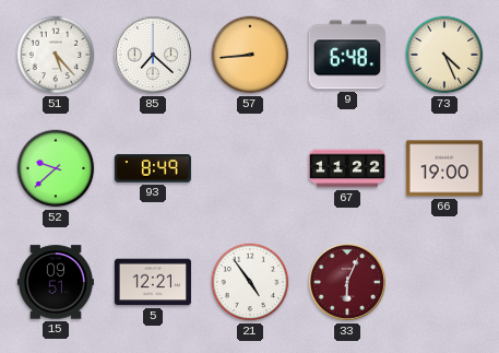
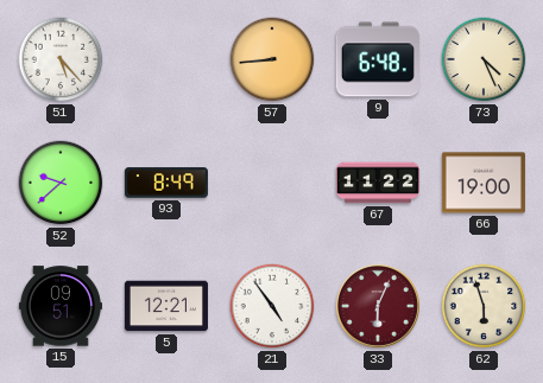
85: 7:22 -> none
62: none -> 5:57
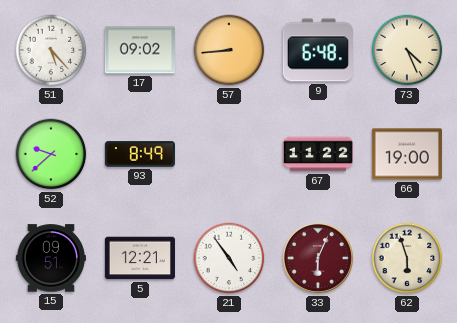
17: none -> 09:02
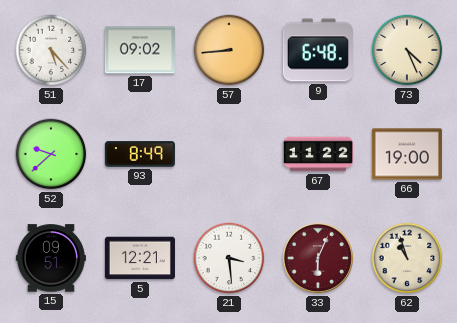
21: 4:54 -> 3:29
62: 5:57 -> 10:57
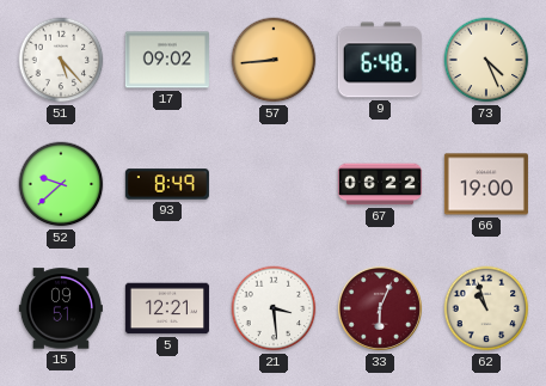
67: 11:22 -> 06:22
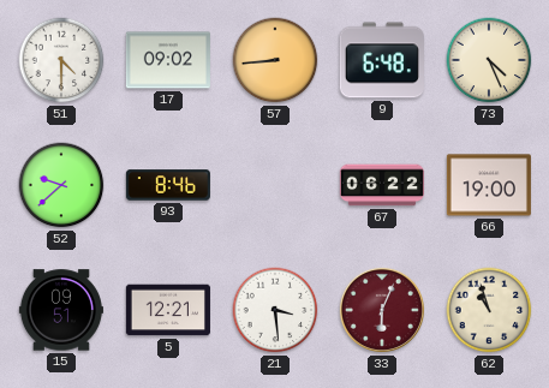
51: 5:23 -> 4:30
93: 8:49 -> 8:46
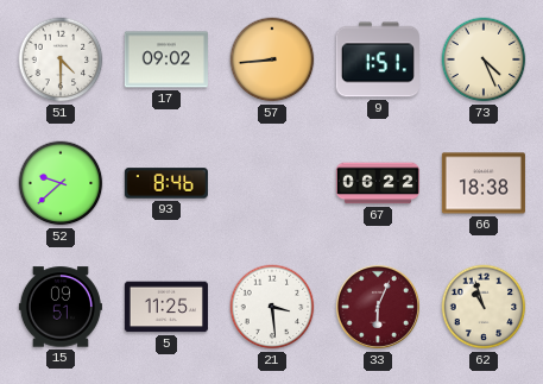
9: 6:48 -> 1:51
66: 19:00 -> 18:38
5: 12:21 -> 11:25
